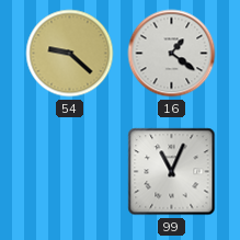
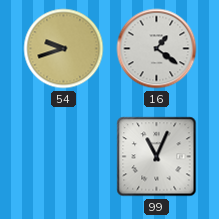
54: 9:22 -> 9:42
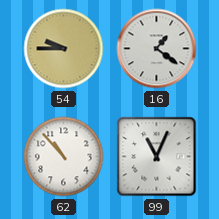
54: 9:42 -> 9:45
62: none -> 10:53
